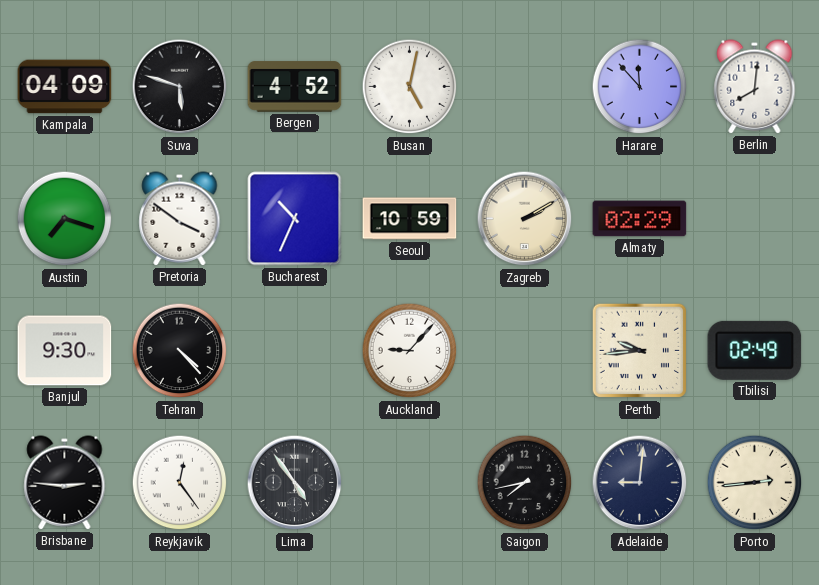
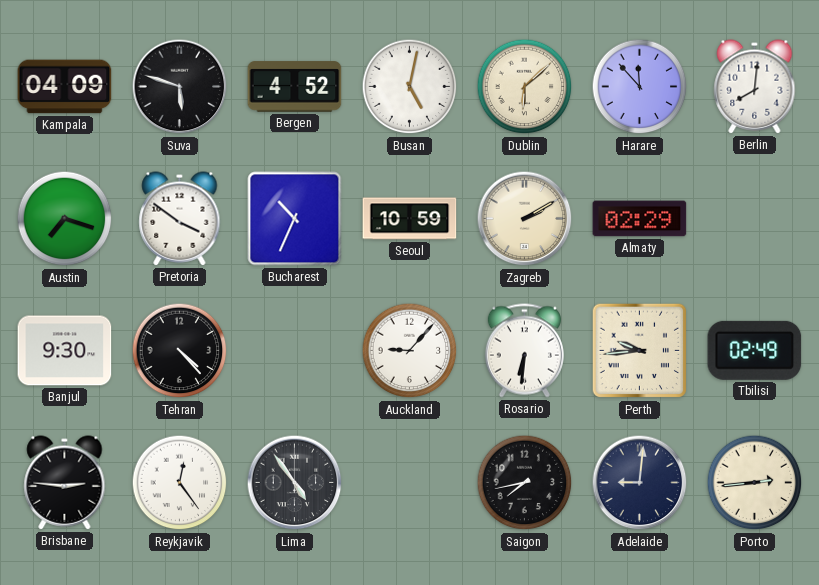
Dublin: none -> 6:08
Rosario: none -> 6:31
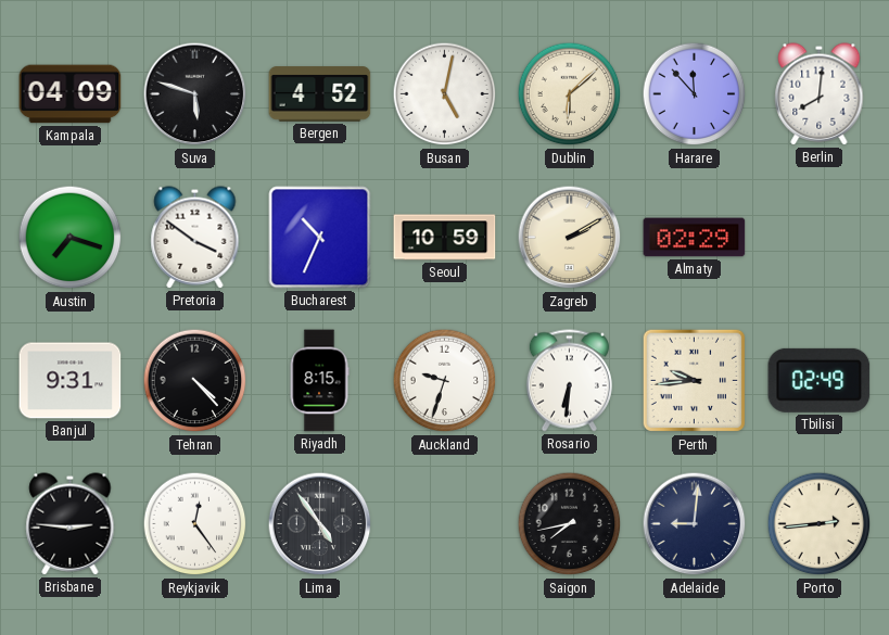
Banjul: 9:30 -> 9:31
Riyadh: none -> 8:15
Auckland: 9:07 -> 9:33
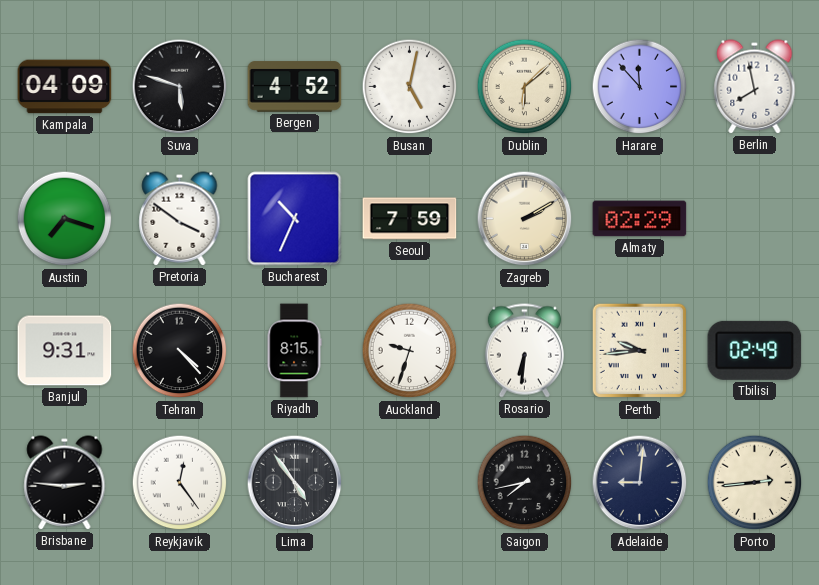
Berlin: 8:01 -> 7:58
Seoul: 10:59 -> 7:59
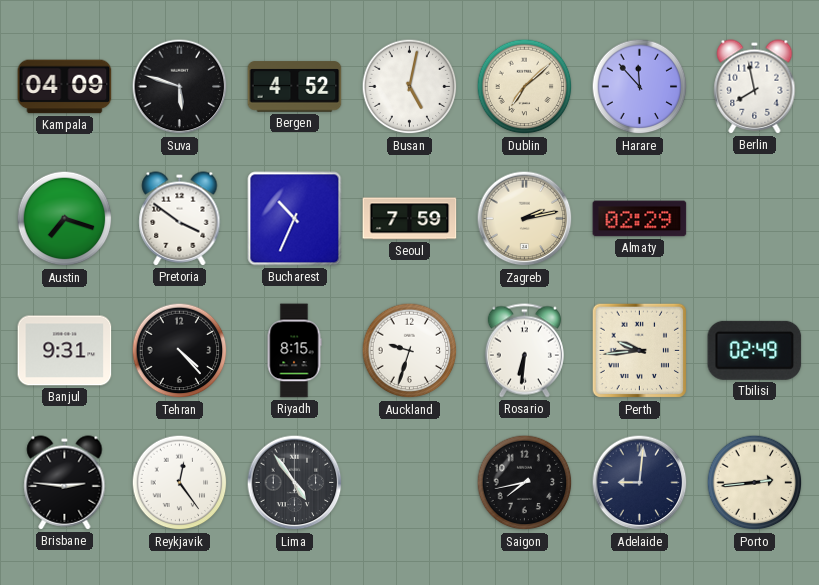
Dublin: 6:08 -> 7:08
Zagreb: 2:10 -> 2:13
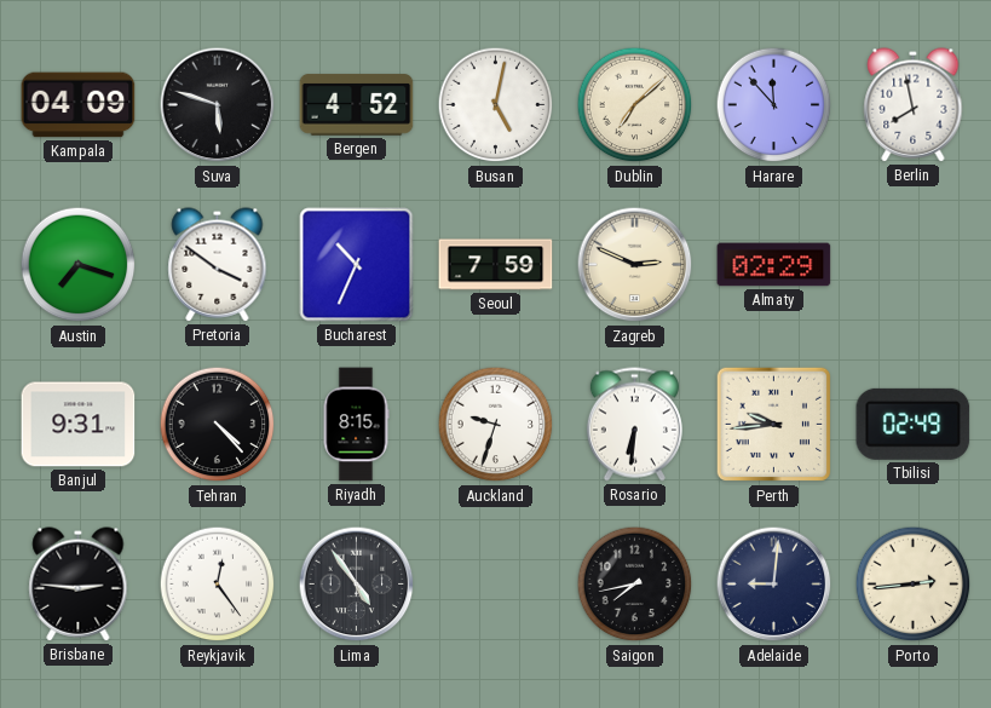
Zagreb: 2:13 -> 2:49
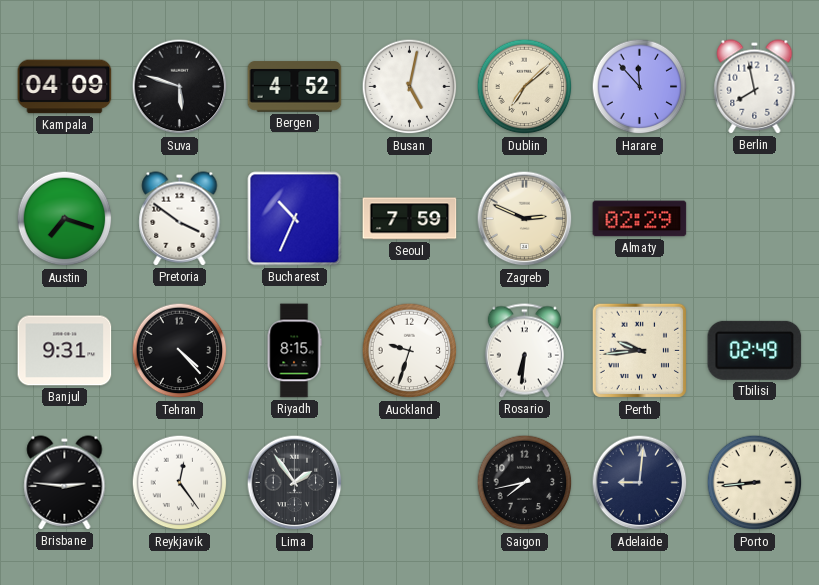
Lima: 4:54 -> 1:54
Porto: 2:44 -> 8:44
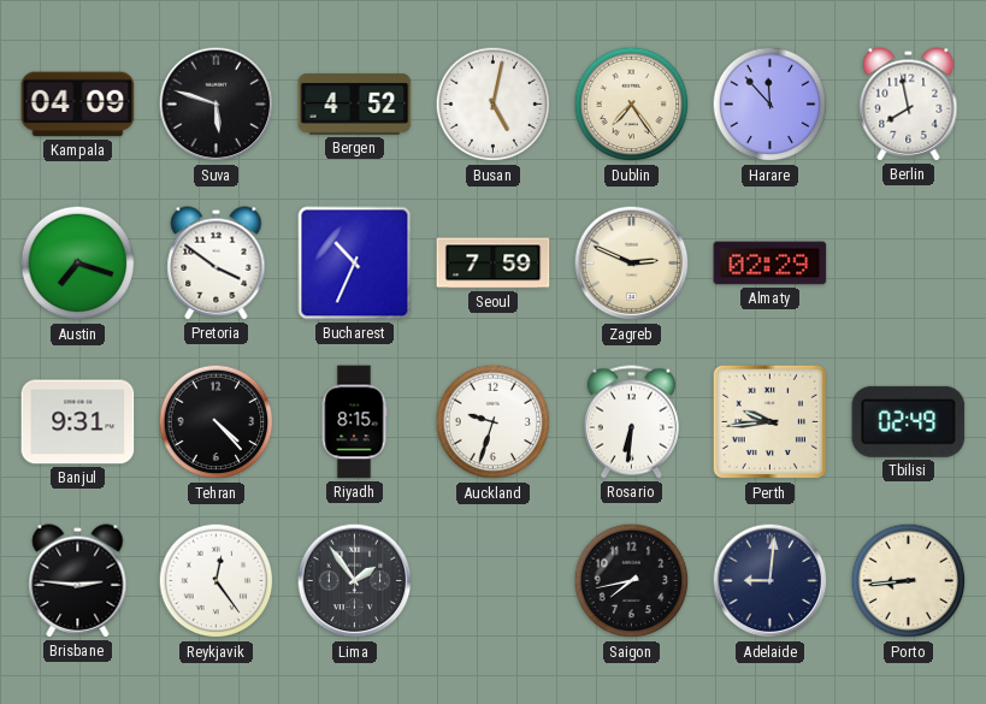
Dublin: 7:08 -> 7:24
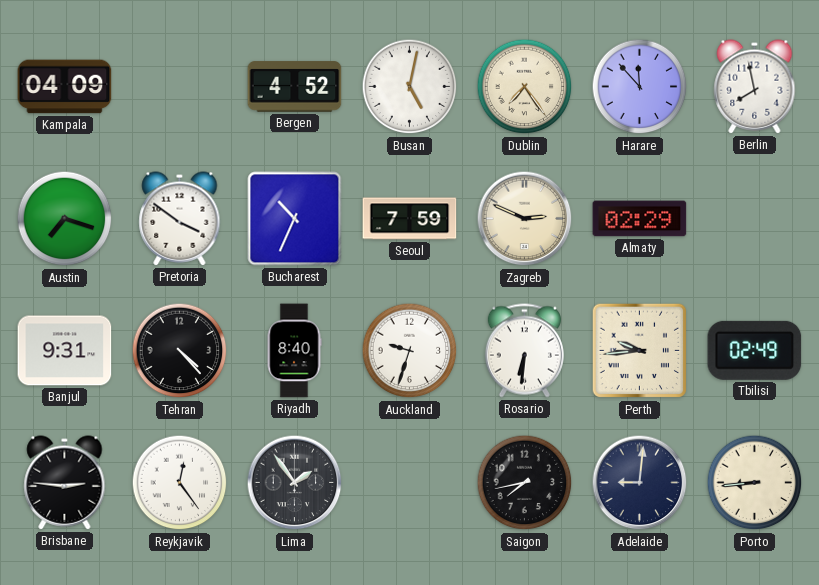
Suva: 5:48 -> none
Riyadh: 8:15 -> 8:40
